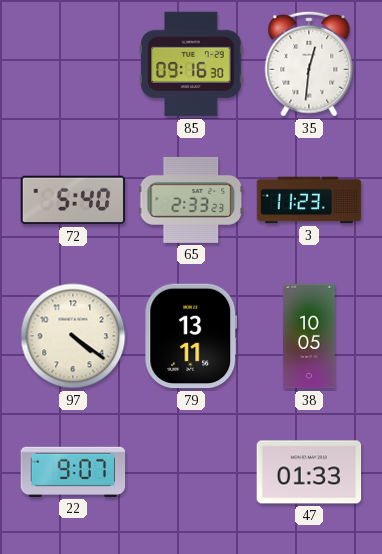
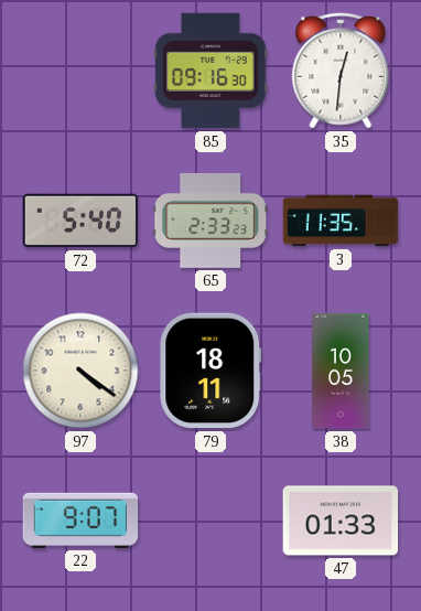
3: 11:23 -> 11:35
79: 13:11 -> 18:11
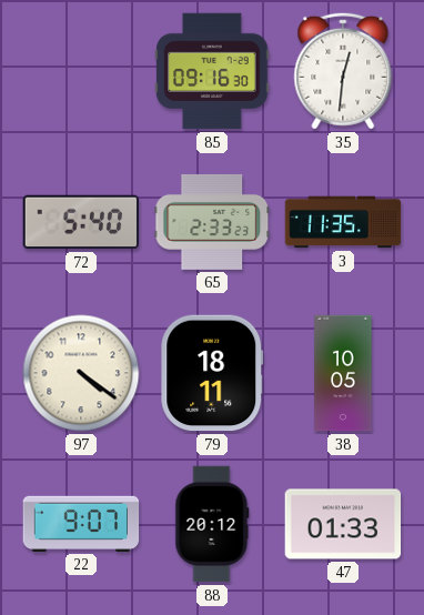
88: none -> 20:12
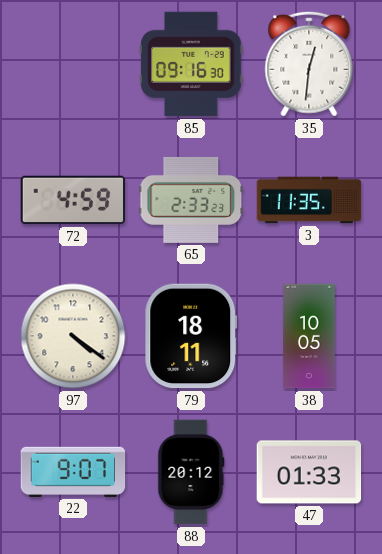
72: 5:40 -> 4:59
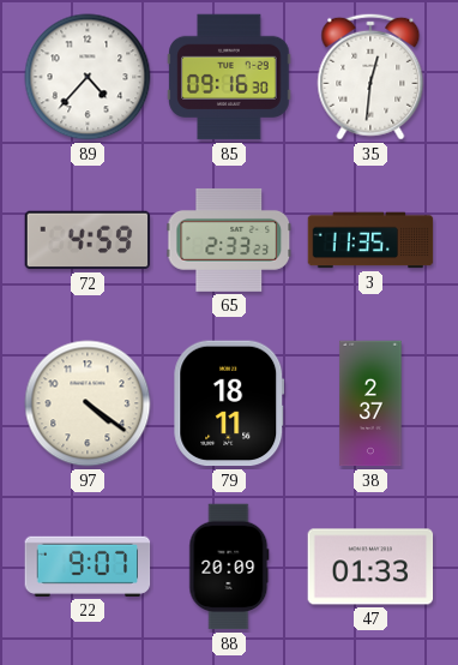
89: none -> 4:37
38: 10:05 -> 2:37
88: 20:12 -> 20:09
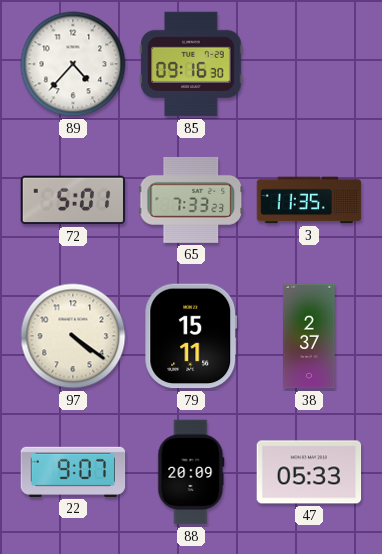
35: 12:31 -> none
72: 4:59 -> 5:01
65: 2:33 -> 7:33
79: 18:11 -> 15:11
47: 01:33 -> 05:33
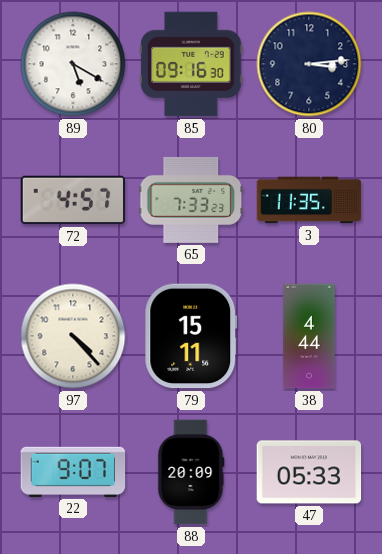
89: 4:37 -> 5:20
80: none -> 3:14
72: 5:01 -> 4:57
97: 4:21 -> 4:23
38: 2:37 -> 4:44
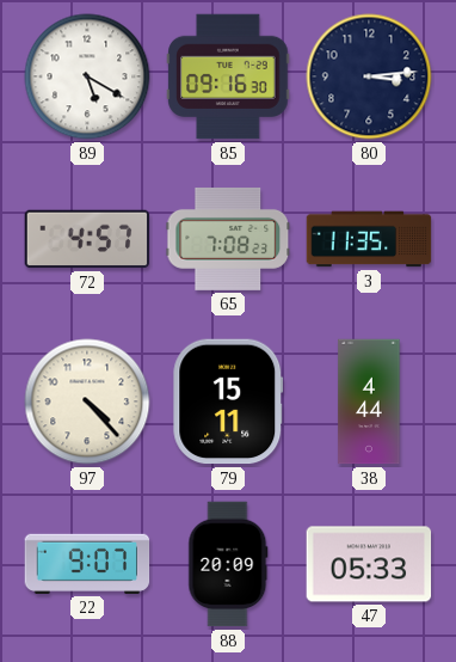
65: 7:33 -> 7:08
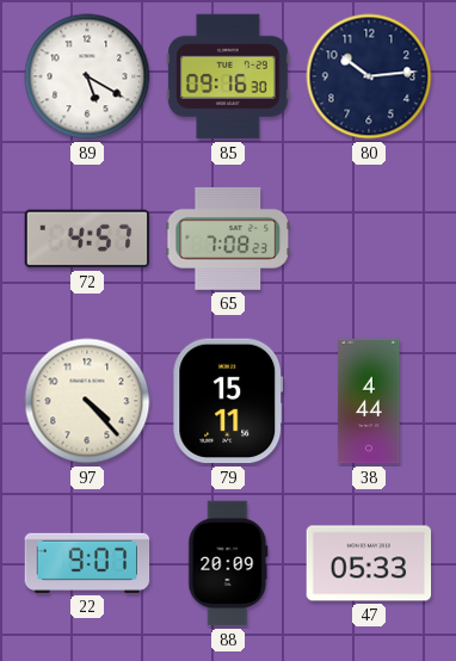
80: 3:14 -> 10:14
3: 11:35 -> none
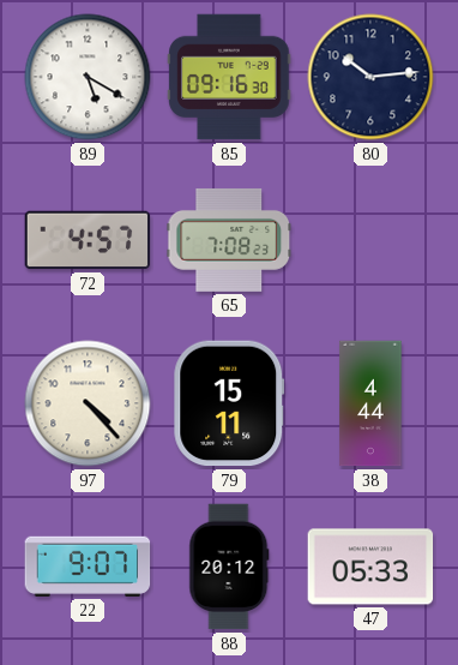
88: 20:09 -> 20:12
